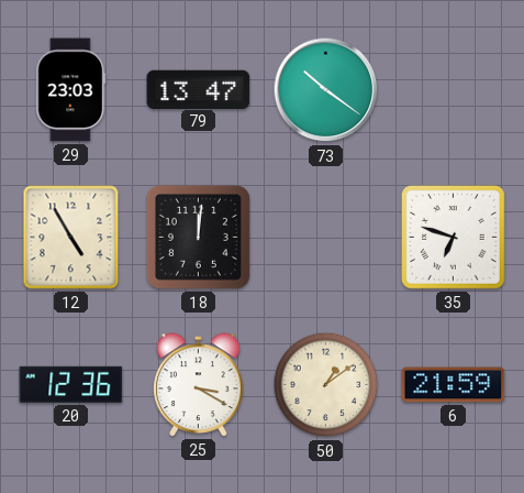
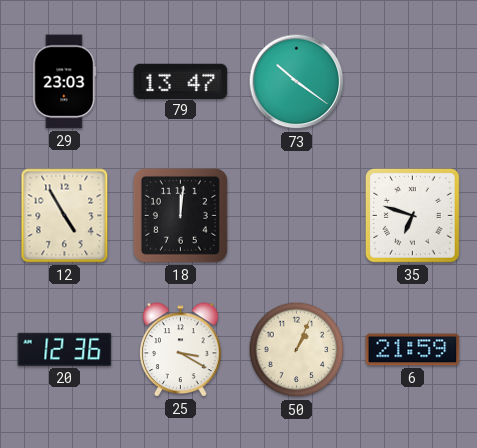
50: 1:09 -> 1:04
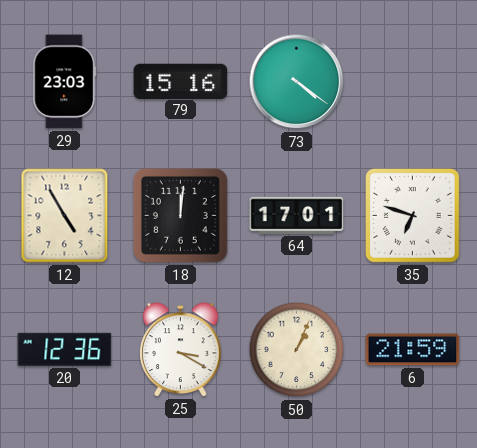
79: 13:47 -> 15:16
73: 10:21 -> 4:21
64: none -> 17:01
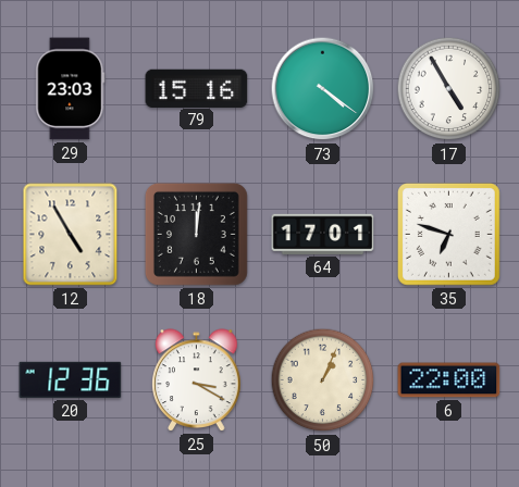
17: none -> 4:55
6: 21:59 -> 22:00
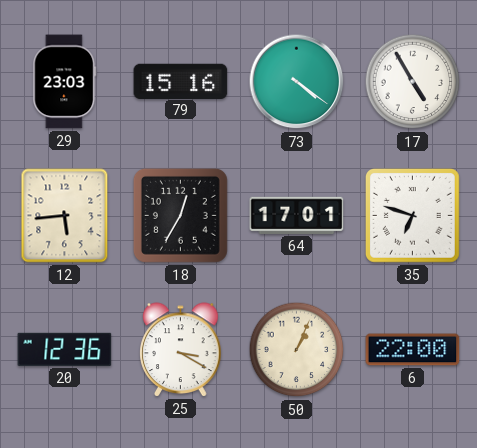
12: 4:55 -> 5:44
18: 12:01 -> 12:35
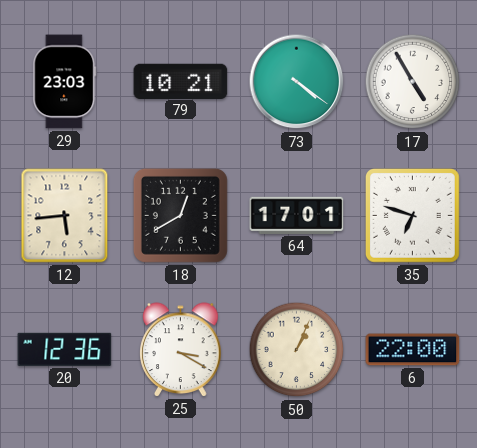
79: 15:16 -> 10:21
18: 12:35 -> 12:40
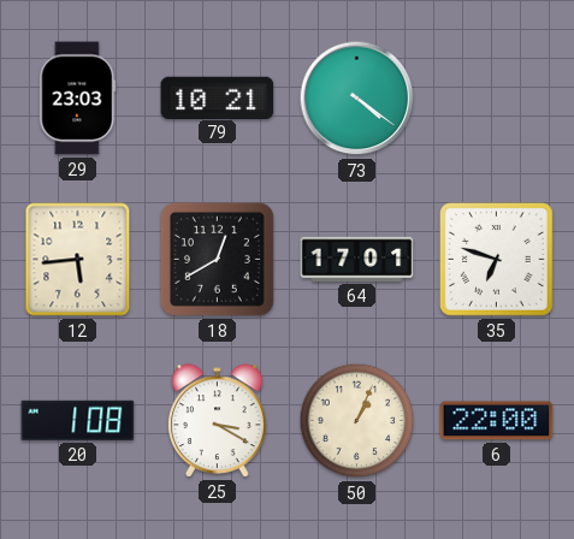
17: 4:55 -> none
20: 12:36 -> 1:08
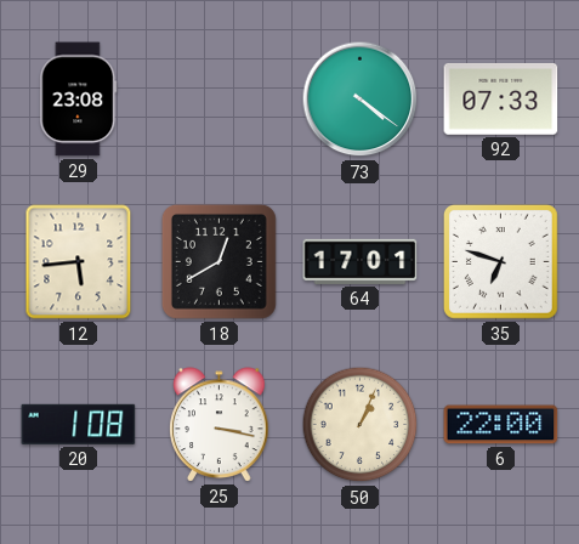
29: 23:03 -> 23:08
79: 10:21 -> none
92: none -> 07:33
25: 3:20 -> 3:17
